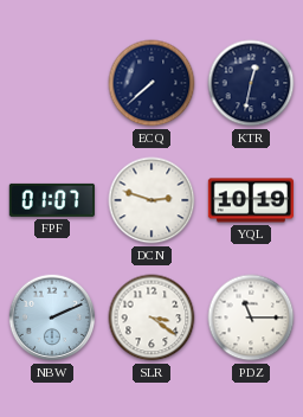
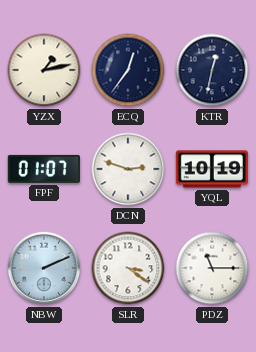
YZX: none -> 1:13
ECQ: 7:38 -> 12:36
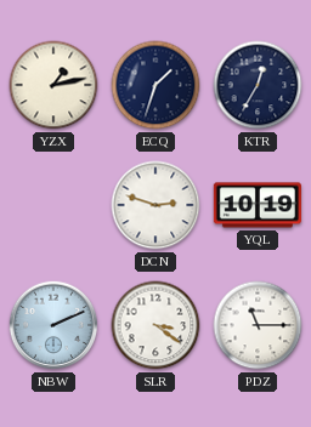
ECQ: 12:36 -> 1:33
KTR: 12:32 -> 12:35
FPF: 01:07 -> none
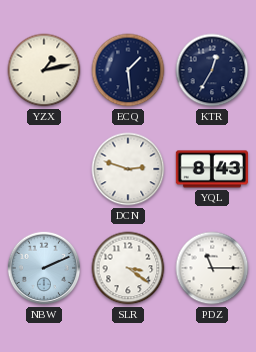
ECQ: 1:33 -> 1:29
YQL: 10:19 -> 8:43
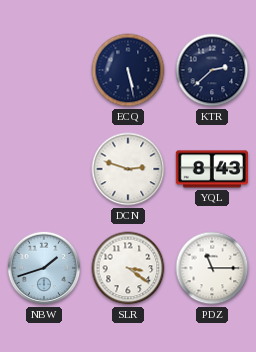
YZX: 1:13 -> none
ECQ: 1:29 -> 5:28
KTR: 12:35 -> 2:38
NBW: 2:11 -> 1:42
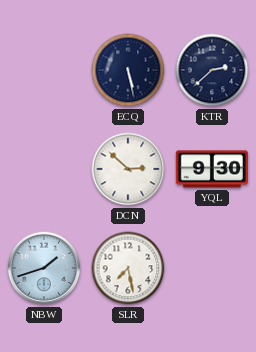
DCN: 2:48 -> 2:52
YQL: 8:43 -> 9:30
SLR: 3:21 -> 7:28
PDZ: 11:15 -> none
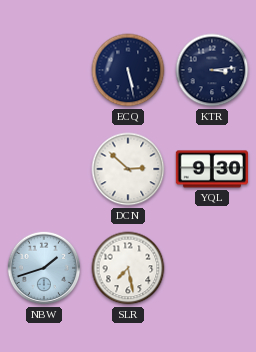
KTR: 2:38 -> 3:14
